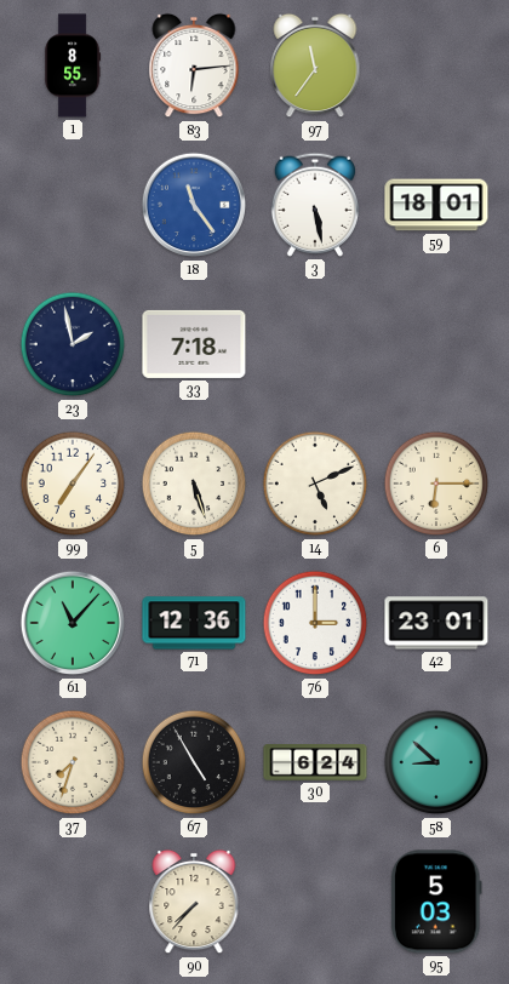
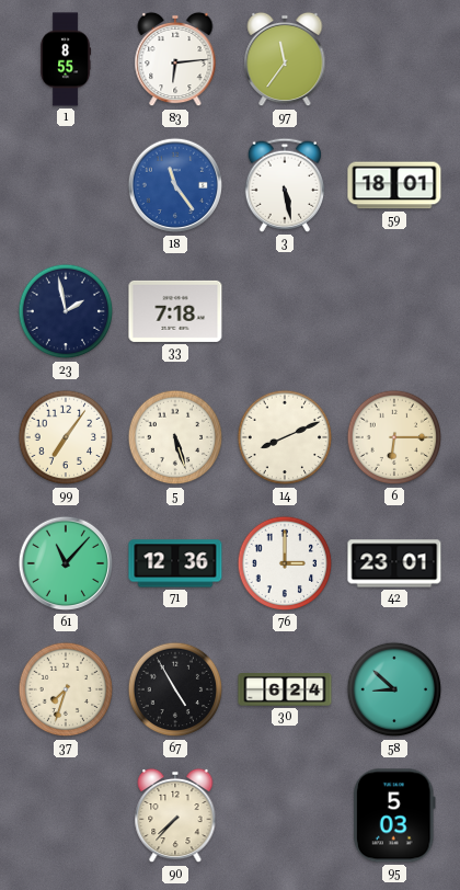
14: 5:11 -> 8:11
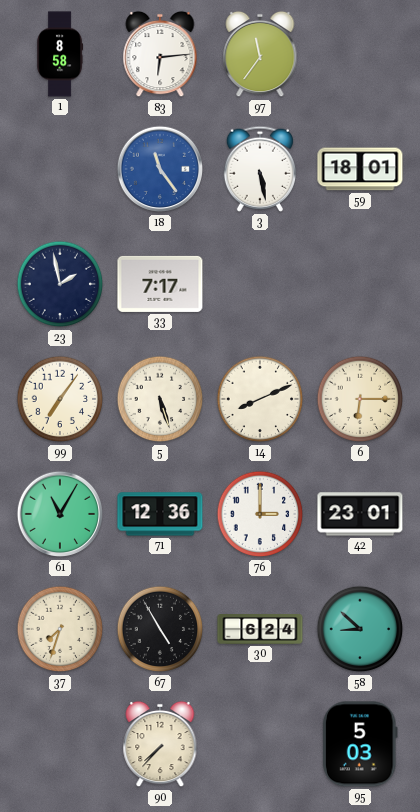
1: 8:55 -> 8:58
33: 7:18 -> 7:17
61: 11:07 -> 11:05
